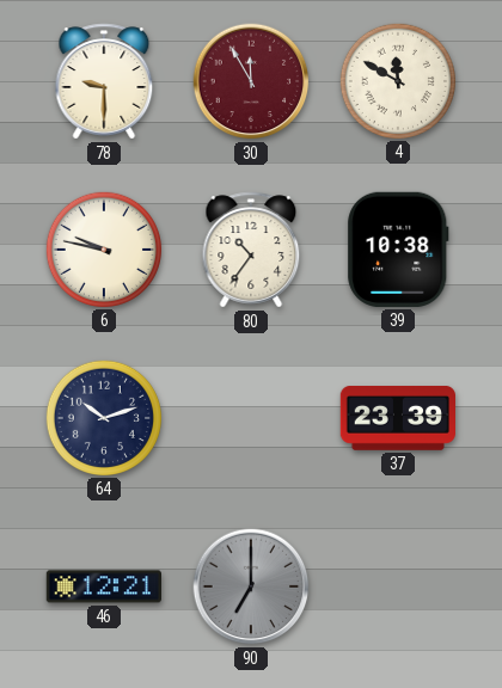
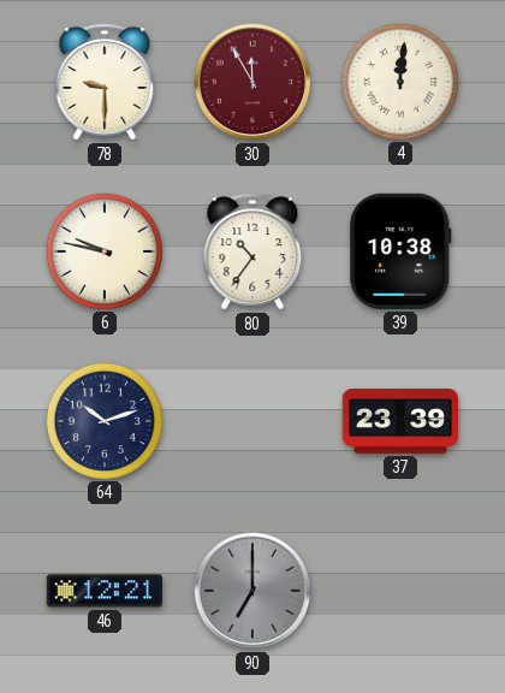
4: 11:50 -> 12:01
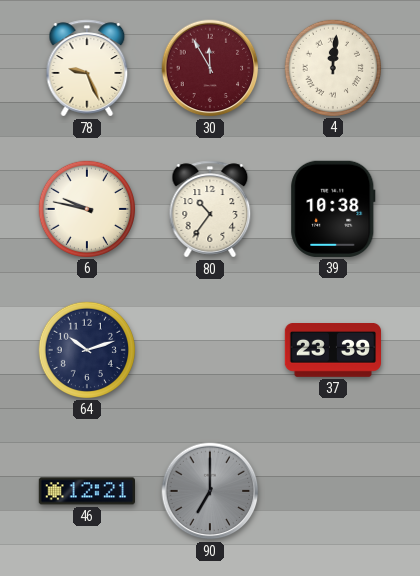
78: 9:30 -> 9:26
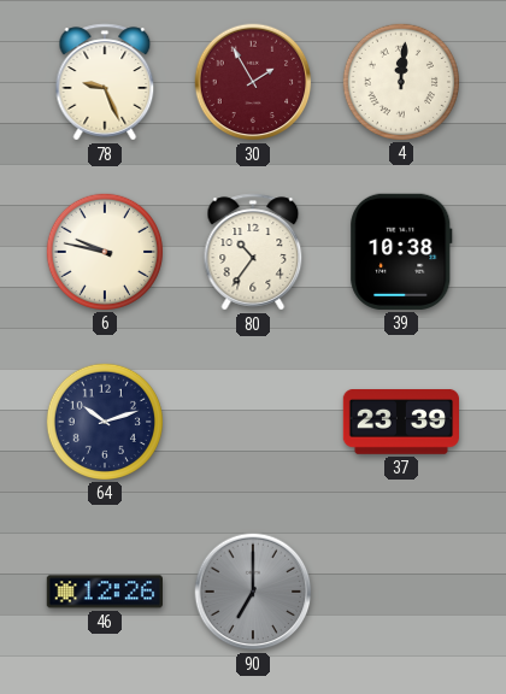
30: 11:55 -> 1:55
46: 12:21 -> 12:26
